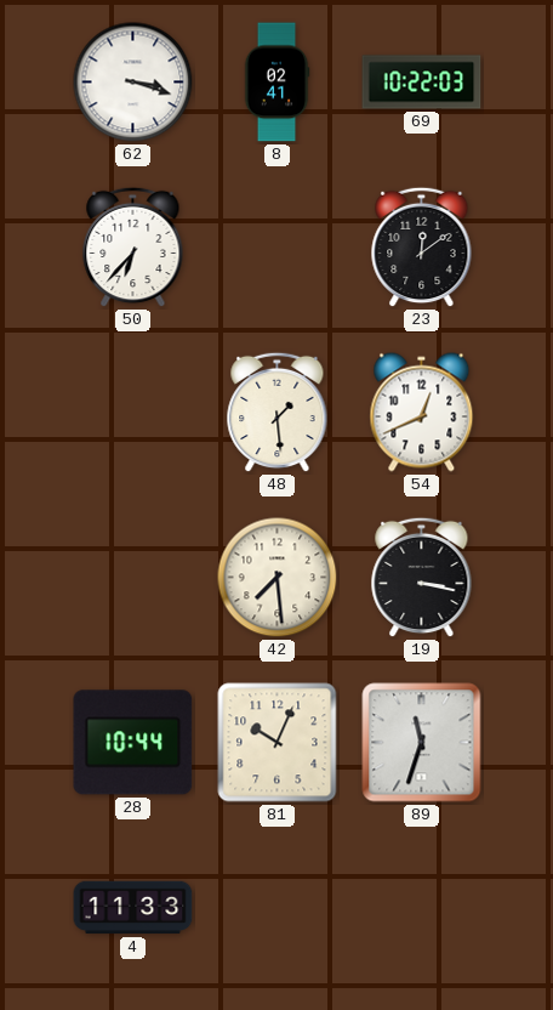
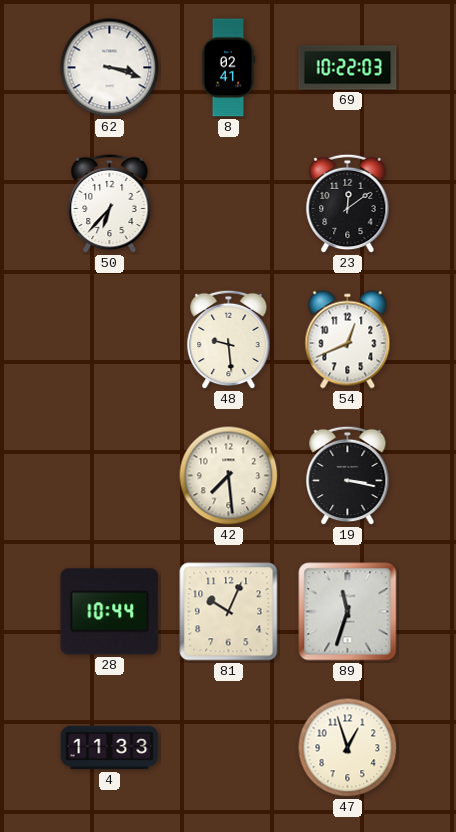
48: 1:29 -> 9:29
47: none -> 12:57
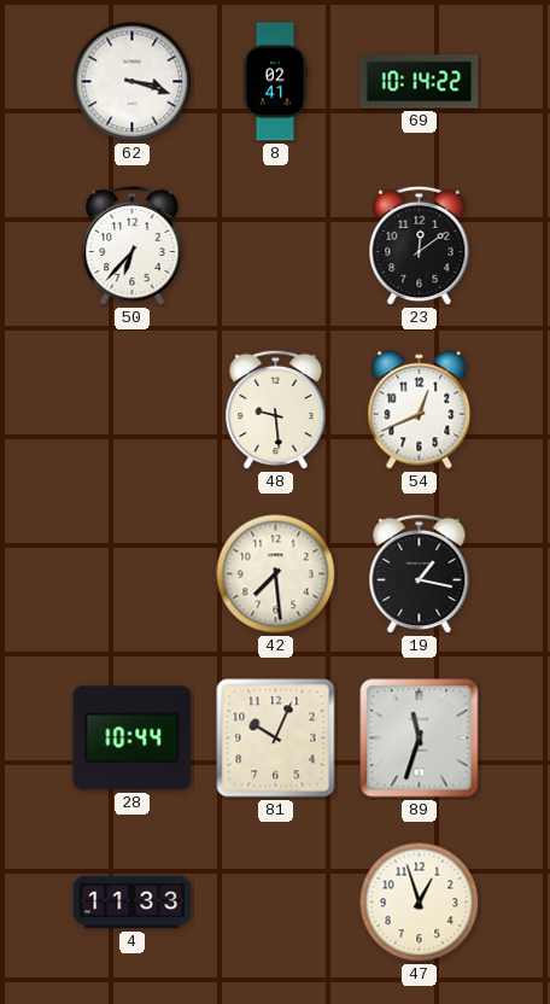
69: 10:22 -> 10:14
19: 3:17 -> 1:17
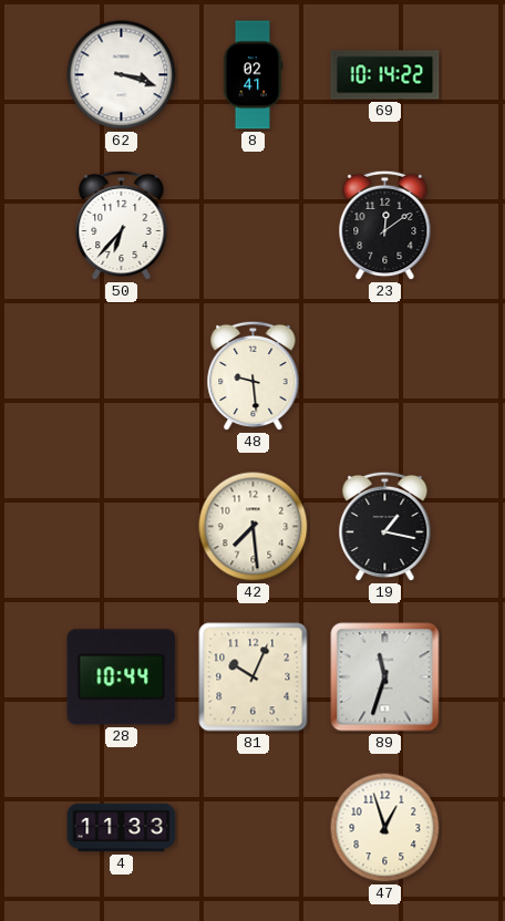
54: 12:41 -> none
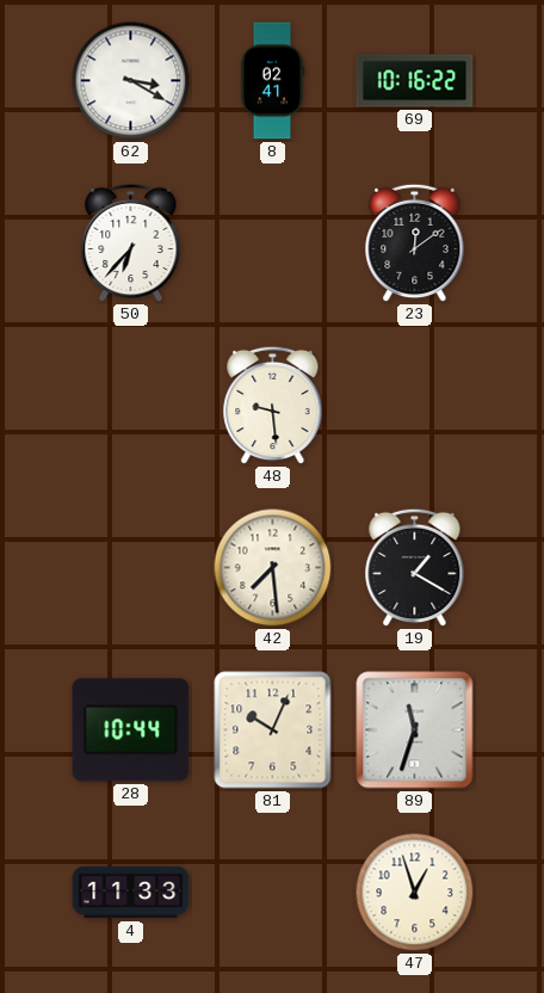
62: 3:18 -> 3:20
69: 10:14 -> 10:16
19: 1:17 -> 1:20
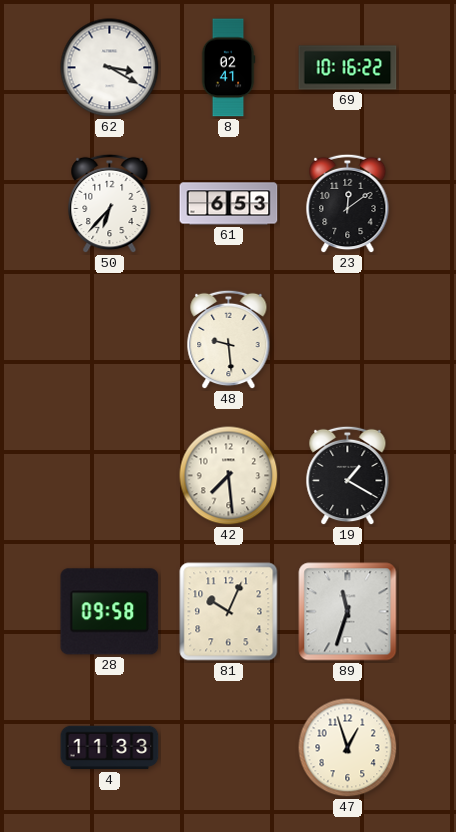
61: none -> 6:53
28: 10:44 -> 09:58
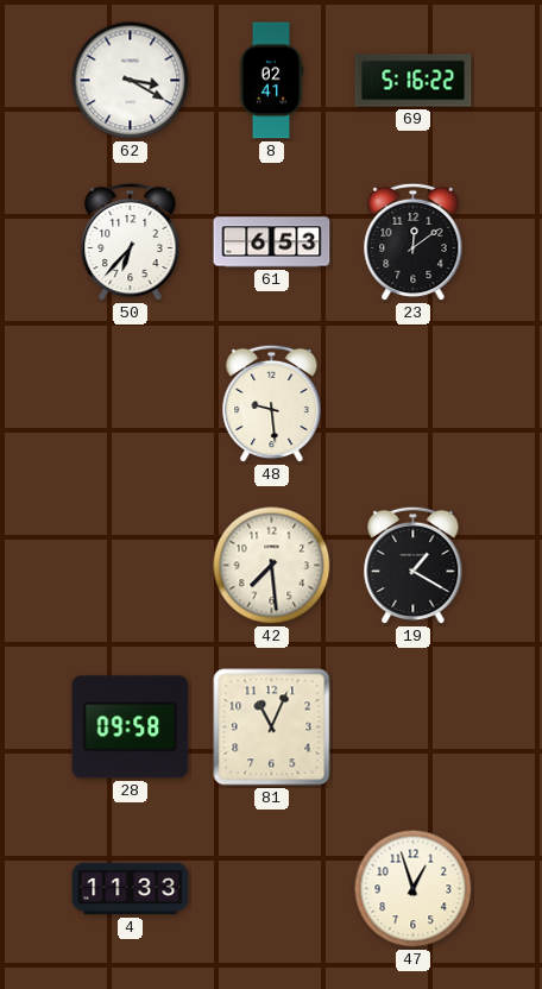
69: 10:16 -> 5:16
81: 10:04 -> 11:04
89: 11:33 -> none
